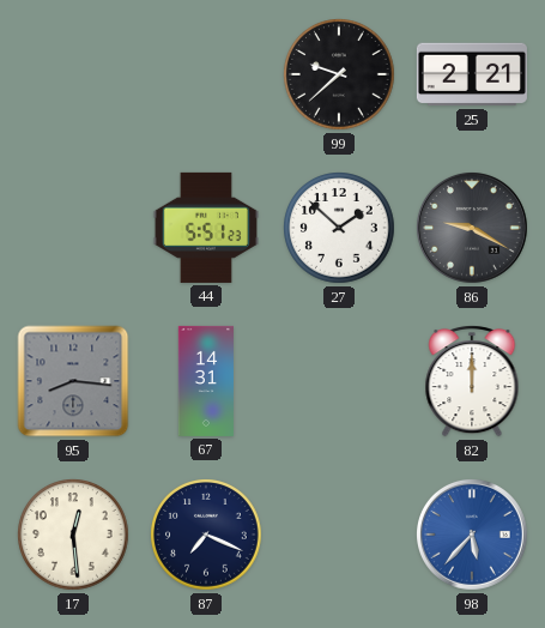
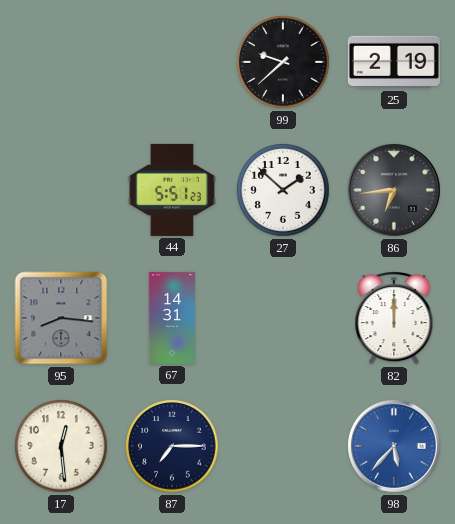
25: 2:21 -> 2:19
86: 9:20 -> 6:44
87: 7:19 -> 7:15
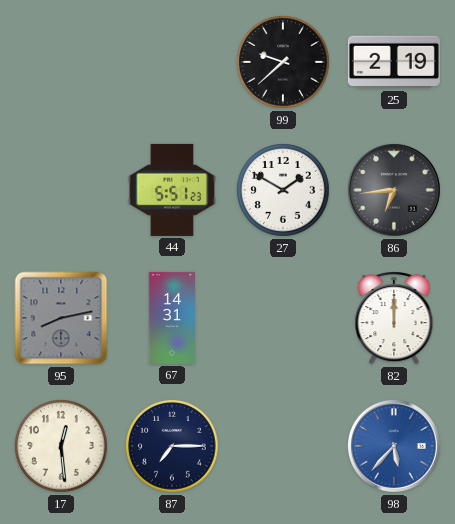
27: 1:52 -> 1:50
95: 8:16 -> 8:13
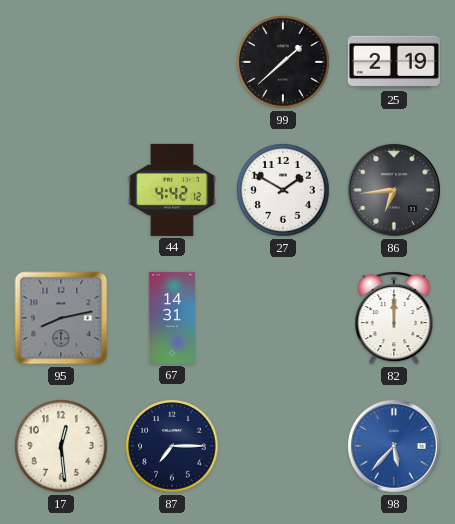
99: 9:38 -> 1:38
44: 5:51 -> 4:42
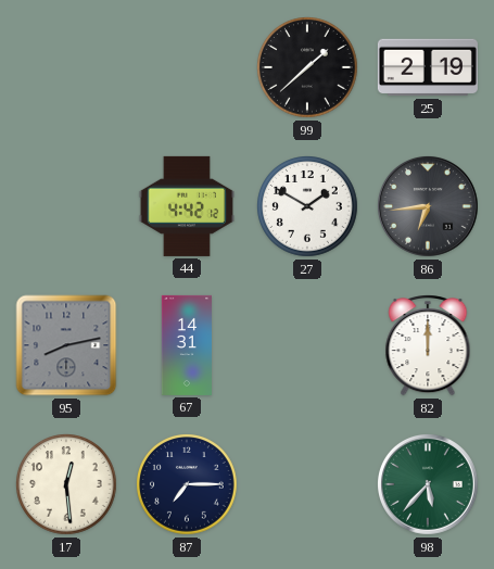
98 dial: blue -> green
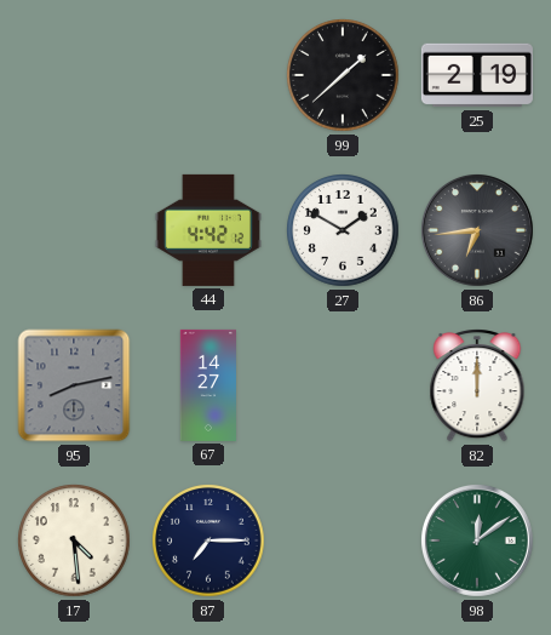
67: 14:31 -> 14:27
17: 12:29 -> 4:29
98: 5:37 -> 12:09
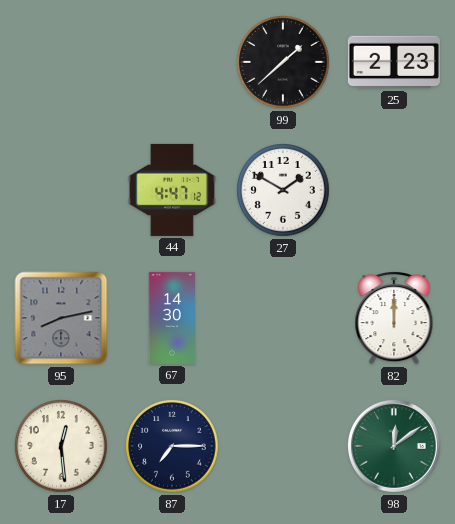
25: 2:19 -> 2:23
44: 4:42 -> 4:47
86: 6:44 -> none
67: 14:27 -> 14:30
17: 4:29 -> 12:29
